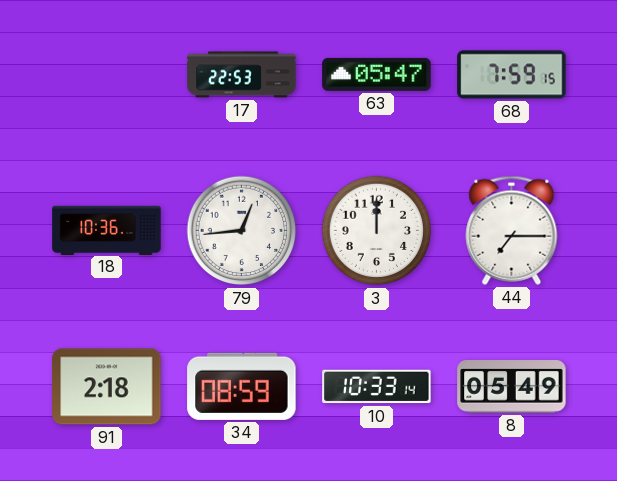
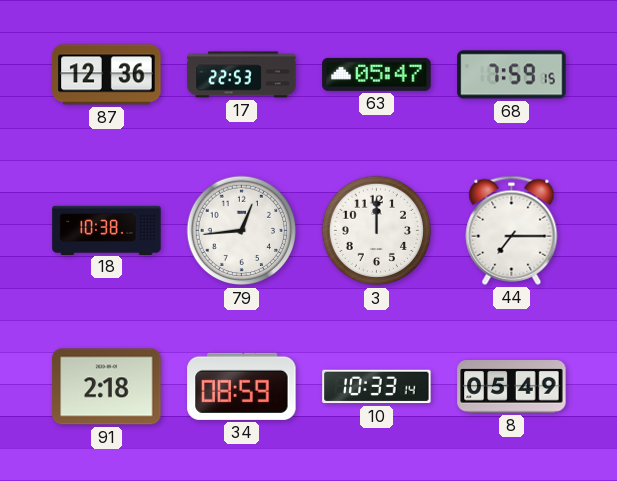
87: none -> 12:36
18: 10:36 -> 10:38
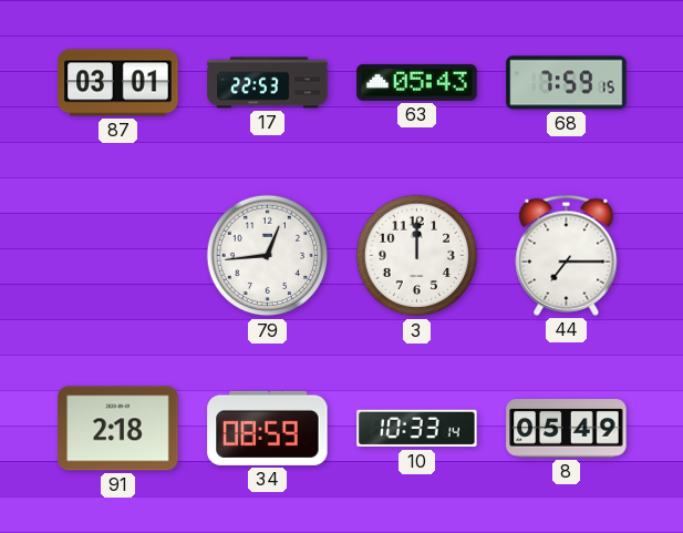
87: 12:36 -> 03:01
63: 05:47 -> 05:43
18: 10:38 -> none
